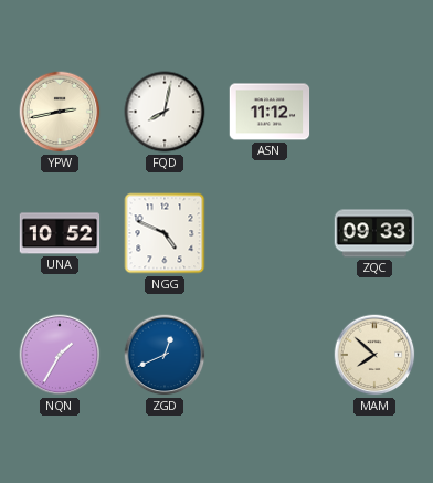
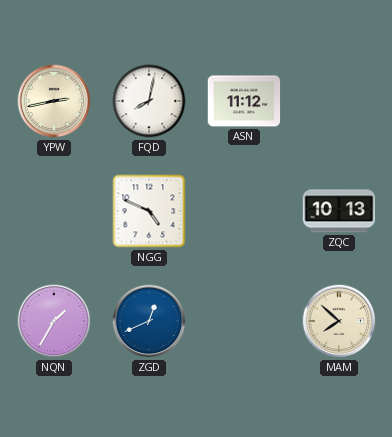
UNA: 10:52 -> none
ZQC: 09:33 -> 10:13
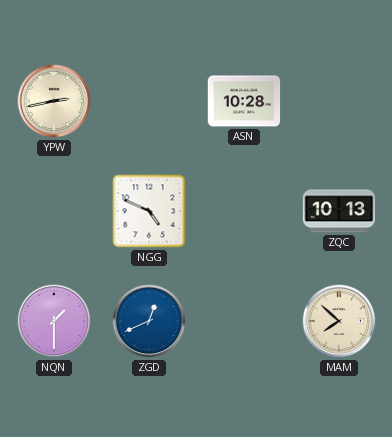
FQD: 8:02 -> none
ASN: 11:12 -> 10:28
NQN: 1:35 -> 1:30
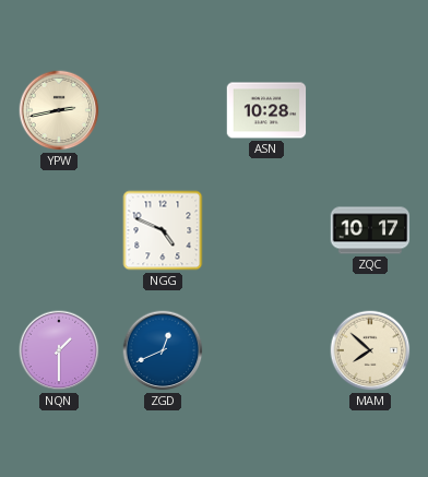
ZQC: 10:13 -> 10:17
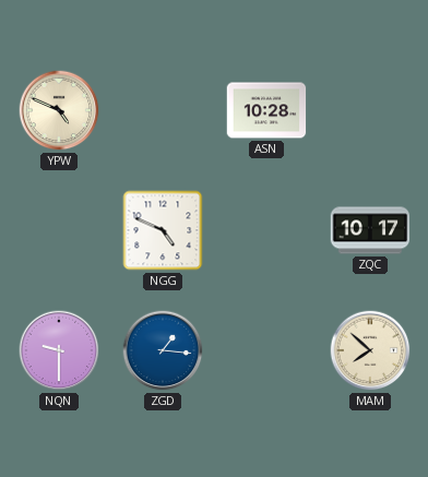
YPW: 2:43 -> 4:49
NQN: 1:30 -> 9:30
ZGD: 12:41 -> 1:16
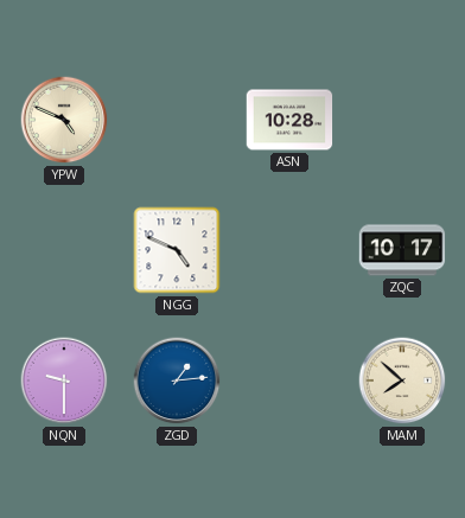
ZGD: 1:16 -> 1:14
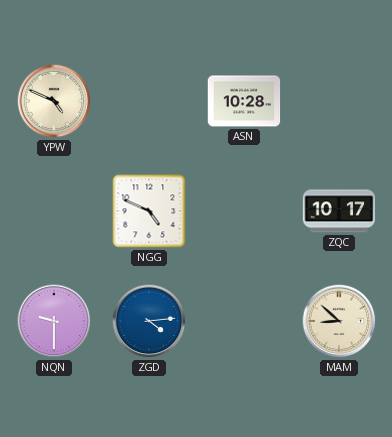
ZGD: 1:14 -> 4:14
MAM: 7:52 -> 8:52
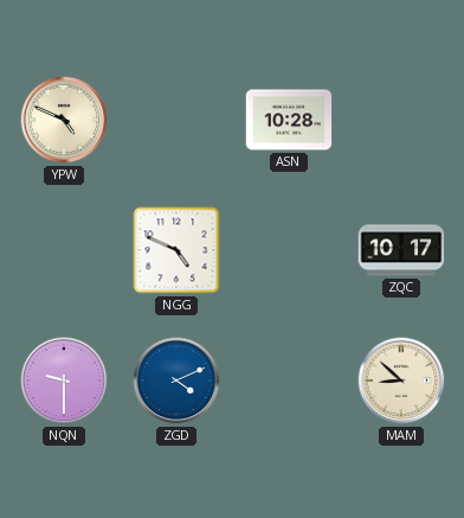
ZGD: 4:14 -> 4:11
